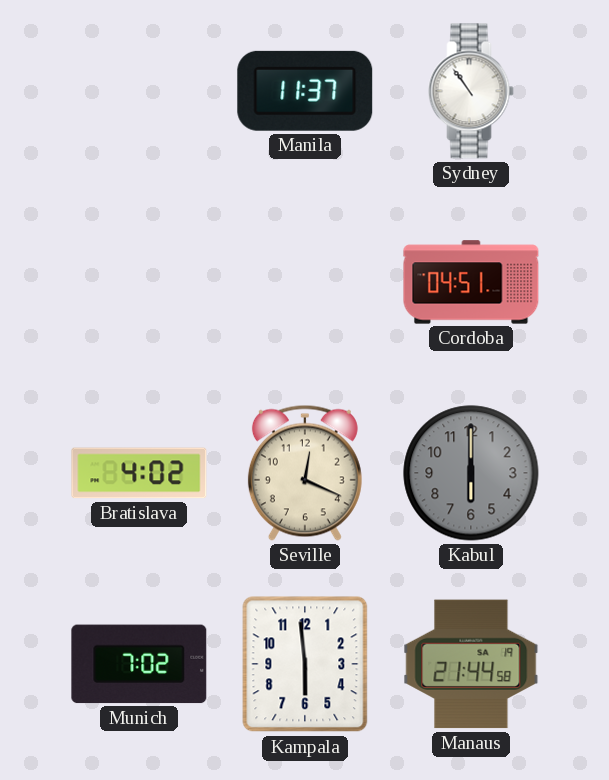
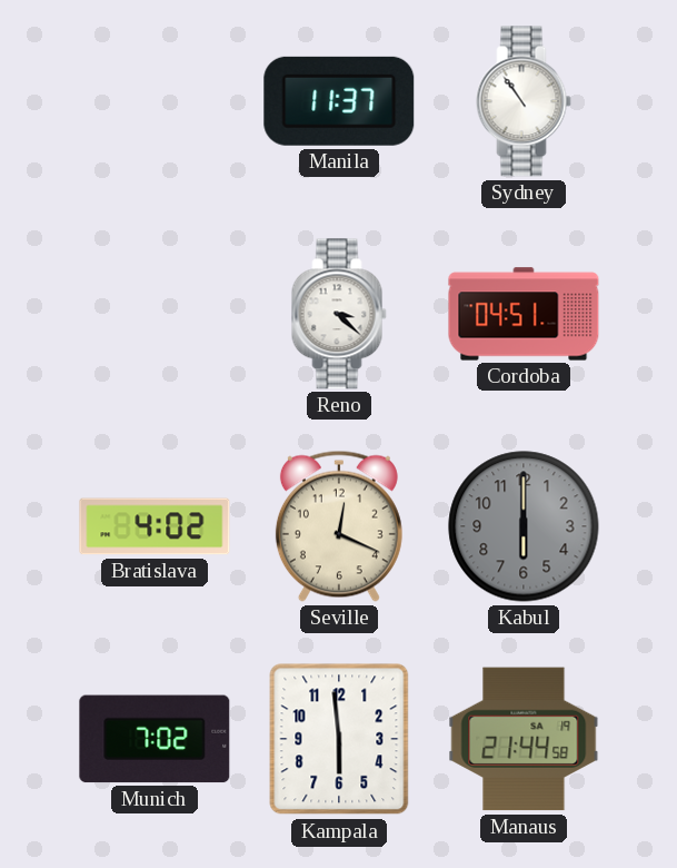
Reno: none -> 3:22
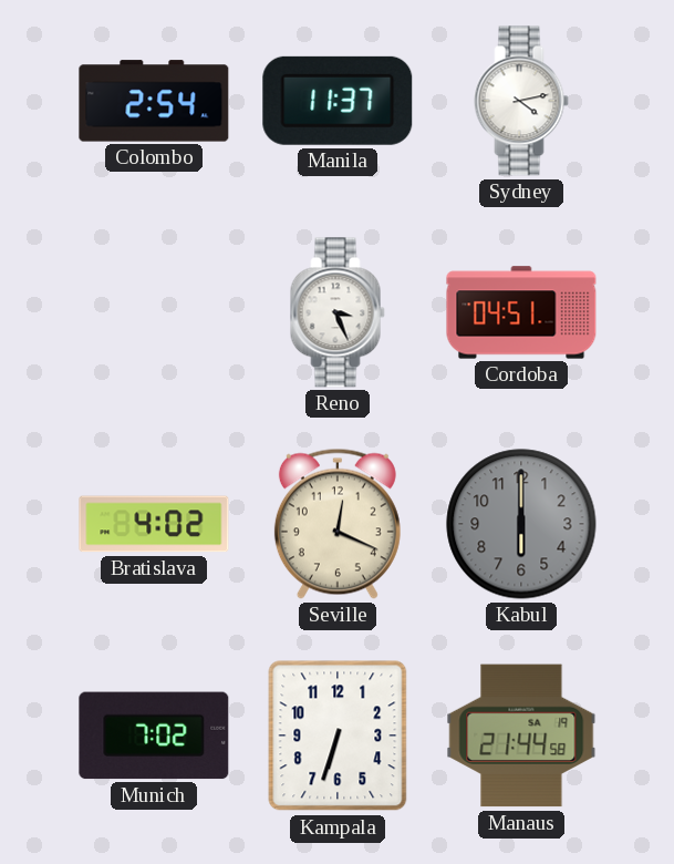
Colombo: none -> 2:54
Sydney: 10:54 -> 4:13
Reno: 3:22 -> 3:26
Kampala: 5:59 -> 6:33
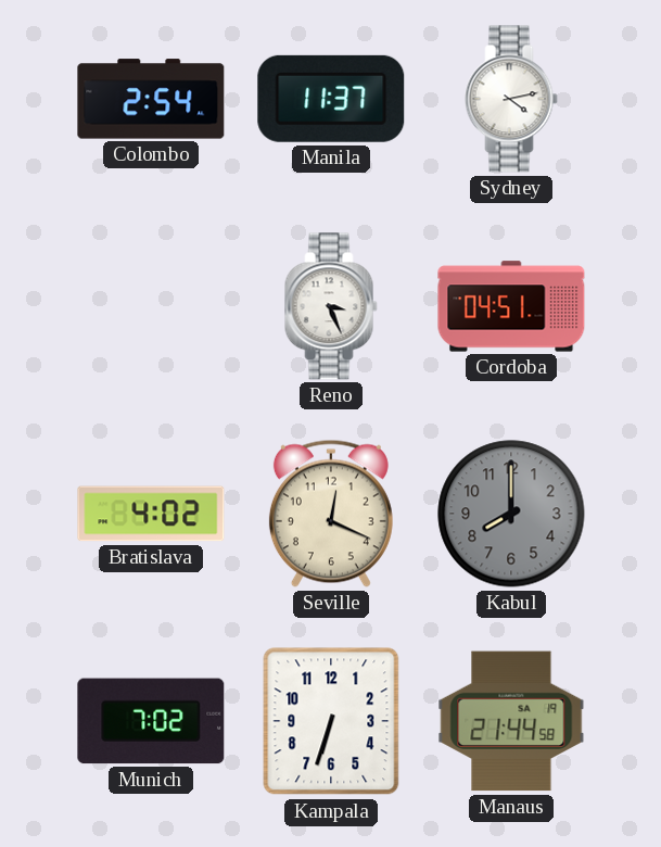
Kabul: 6:00 -> 8:00
